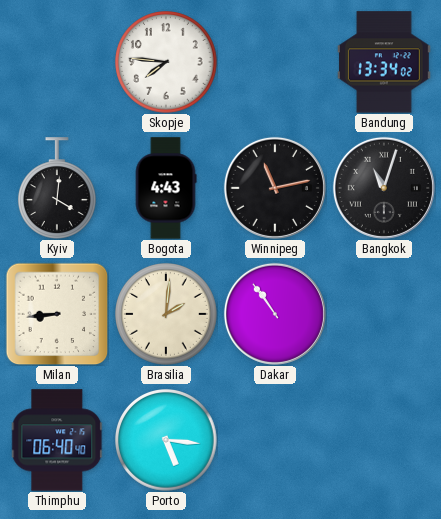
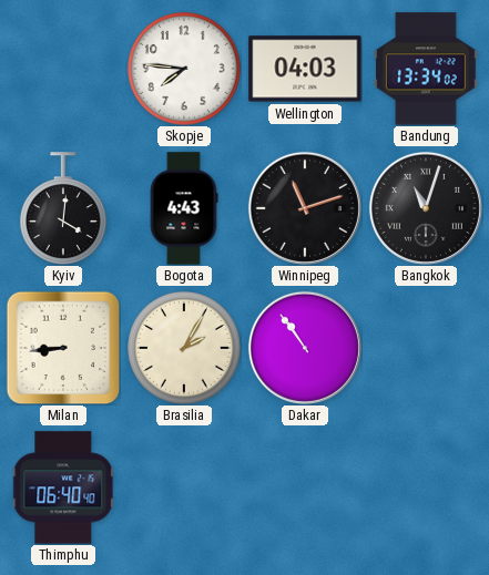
Wellington: none -> 04:03
Winnipeg: 11:13 -> 11:12
Brasilia: 2:01 -> 2:05
Porto: 5:16 -> none
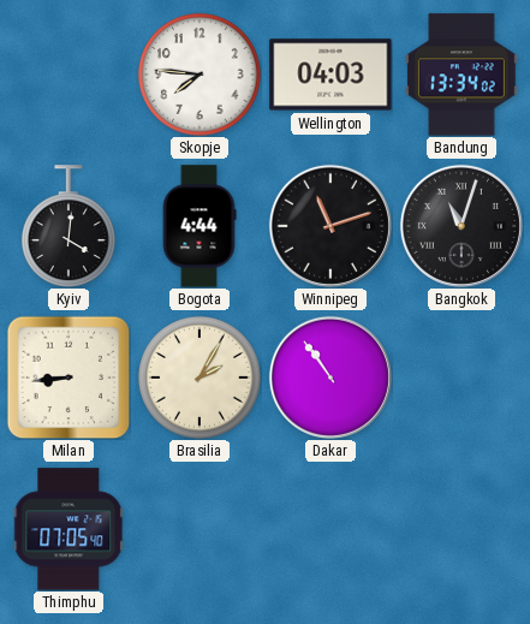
Bogota: 4:43 -> 4:44
Thimphu: 06:40 -> 07:05
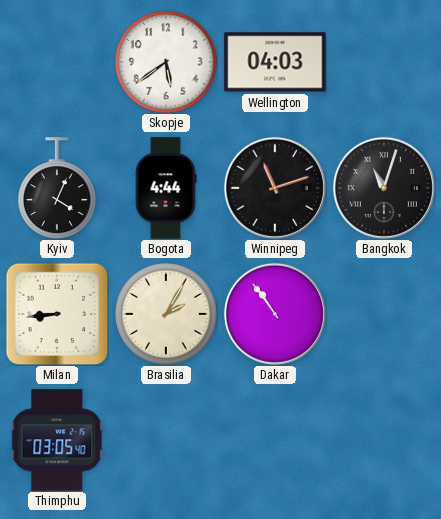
Skopje: 7:46 -> 5:39
Bandung: 13:34 -> none
Kyiv: 4:01 -> 4:04
Thimphu: 07:05 -> 03:05
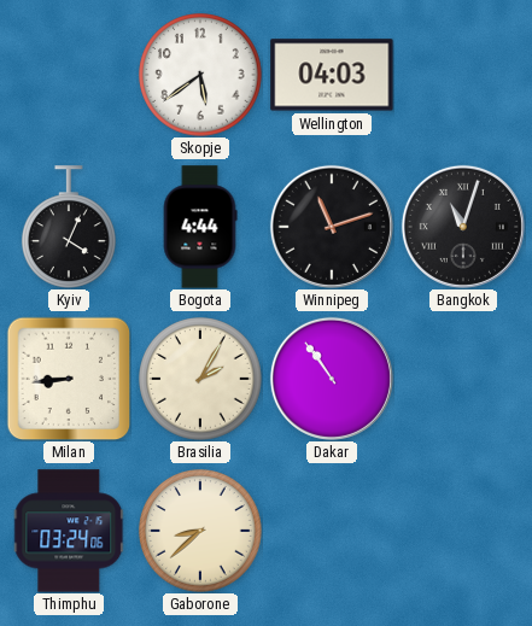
Thimphu: 03:05 -> 03:24
Gaborone: none -> 8:38
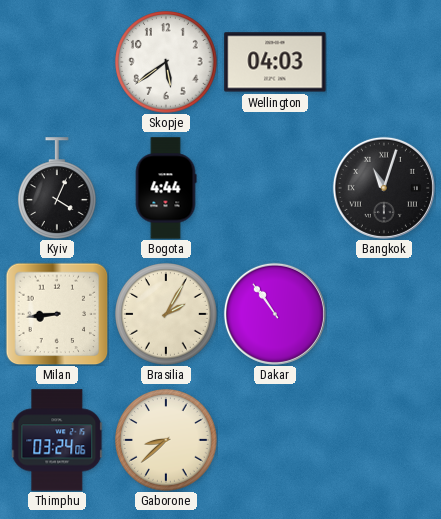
Winnipeg: 11:12 -> none
